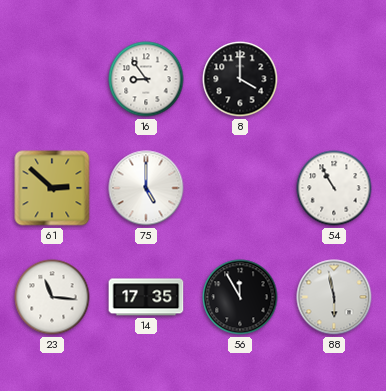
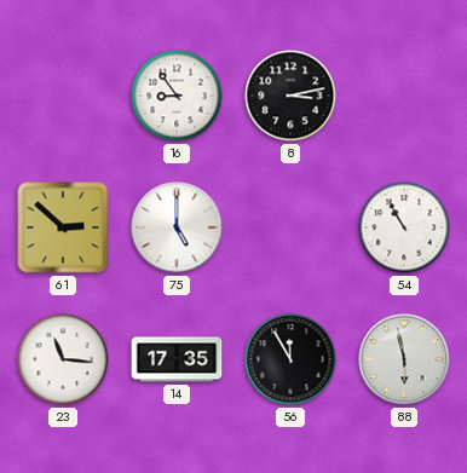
8: 4:00 -> 3:13
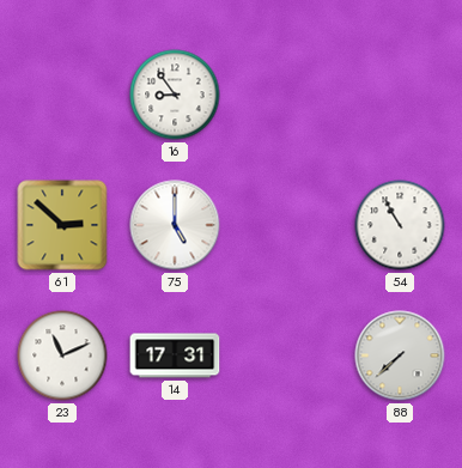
8: 3:13 -> none
23: 11:16 -> 11:11
14: 17:35 -> 17:31
56: 11:55 -> none
88: 5:58 -> 7:38
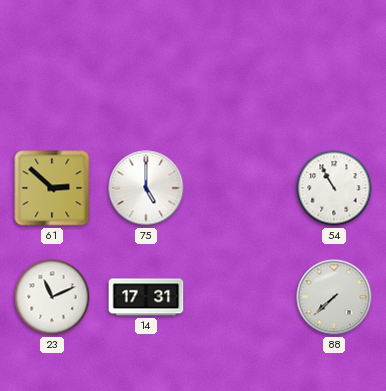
16: 8:54 -> none
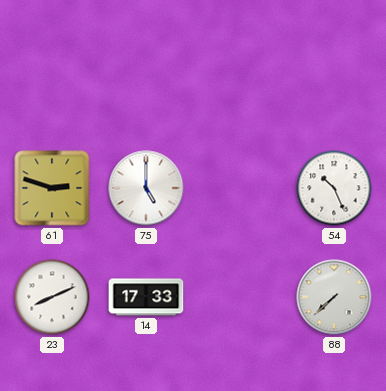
61: 2:52 -> 2:48
54: 10:55 -> 10:26
23: 11:11 -> 8:11
14: 17:31 -> 17:33
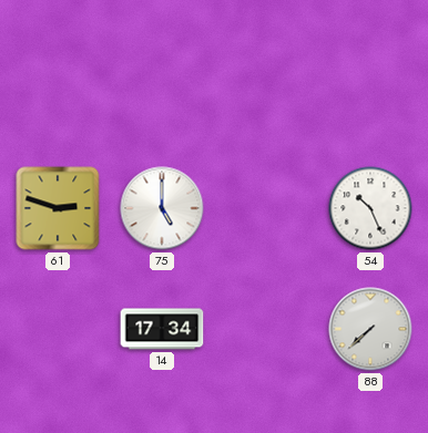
23: 8:11 -> none
14: 17:33 -> 17:34
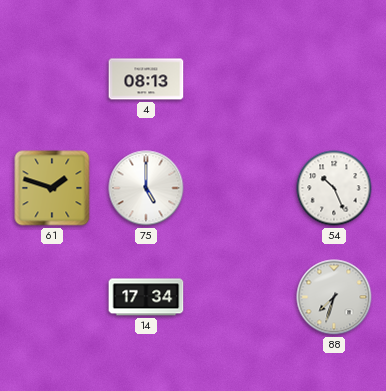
4: none -> 08:13
61: 2:48 -> 1:48
88: 7:38 -> 7:33
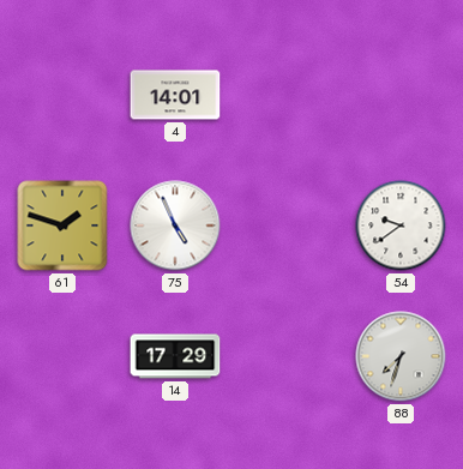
4: 08:13 -> 14:01
75: 5:00 -> 4:56
54: 10:26 -> 9:39
14: 17:34 -> 17:29
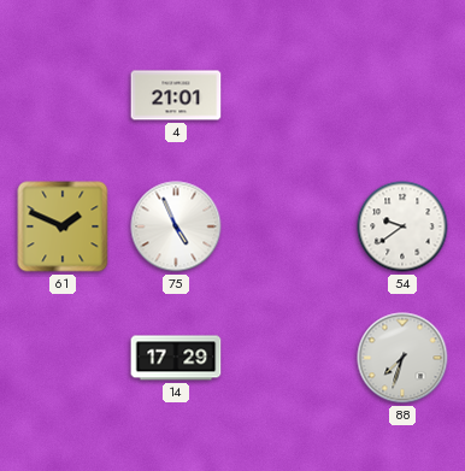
4: 14:01 -> 21:01
61: 1:48 -> 1:49
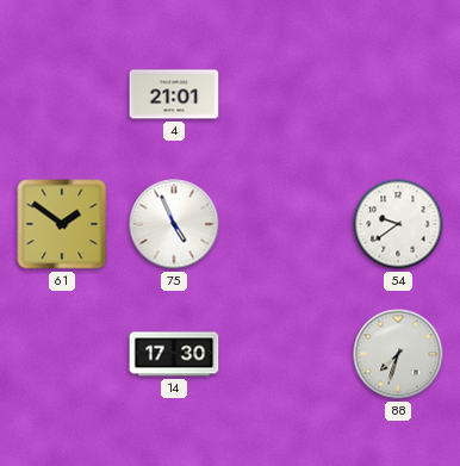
61: 1:49 -> 1:51
14: 17:29 -> 17:30
